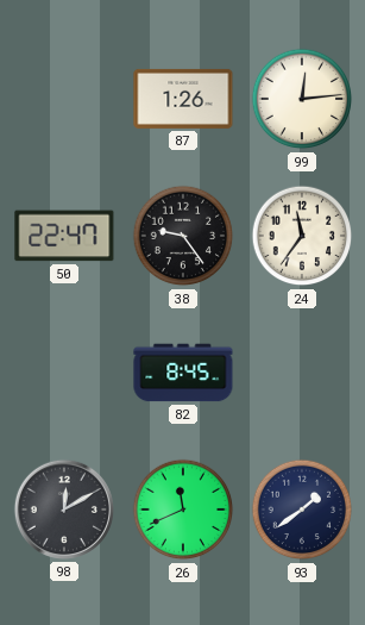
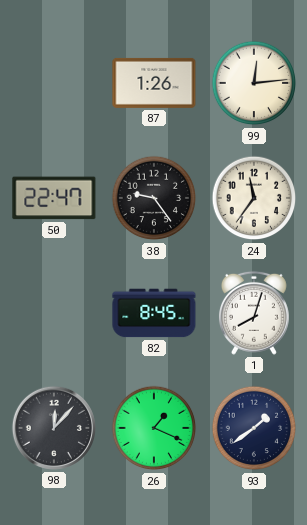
1: none -> 8:03
98: 12:10 -> 12:07
26: 11:41 -> 1:19
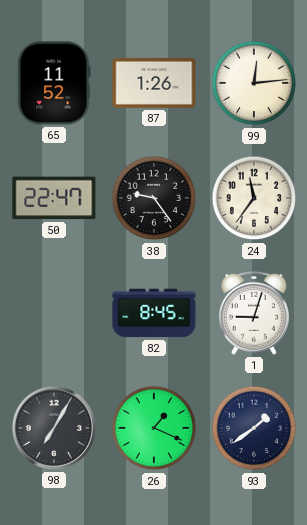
65: none -> 11:52
1: 8:03 -> 9:03
98: 12:07 -> 7:05
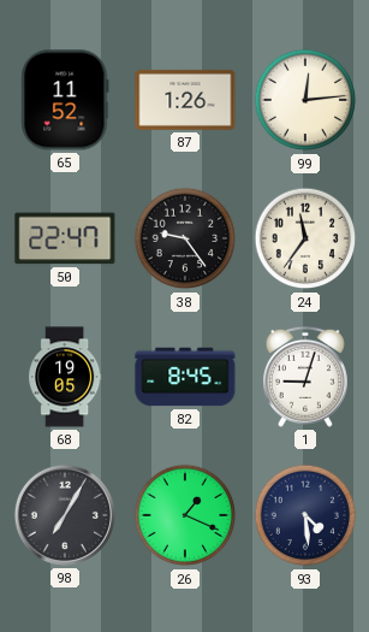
68: none -> 19:05
93: 1:39 -> 4:29
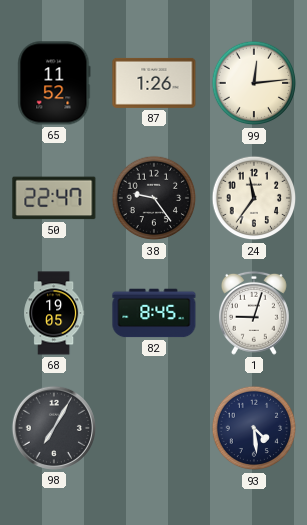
26: 1:19 -> none
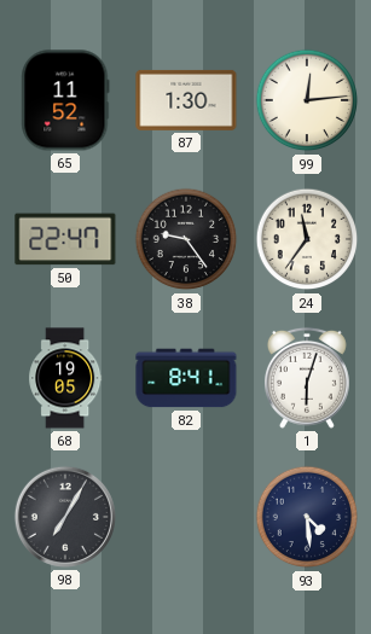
87: 1:26 -> 1:30
82: 8:45 -> 8:41
1: 9:03 -> 6:03
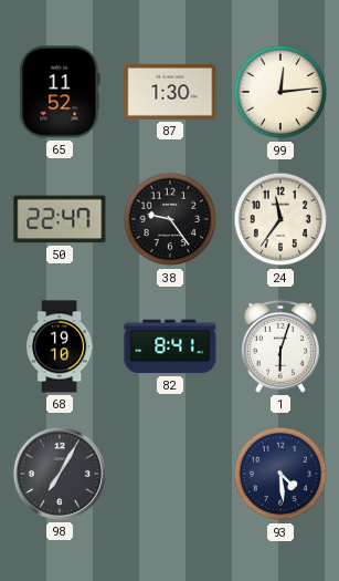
68: 19:05 -> 19:10
